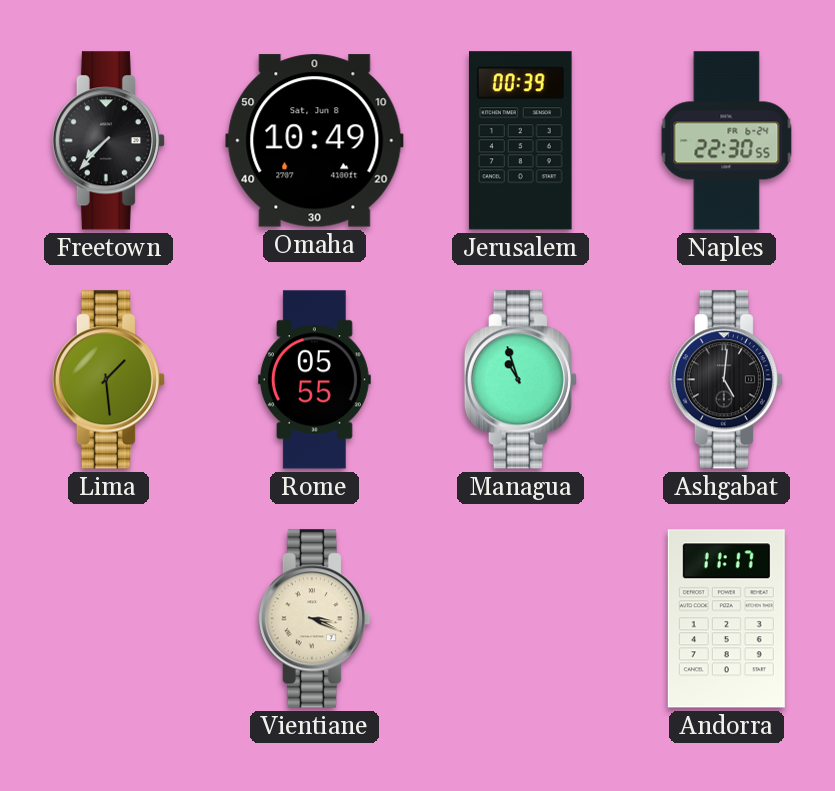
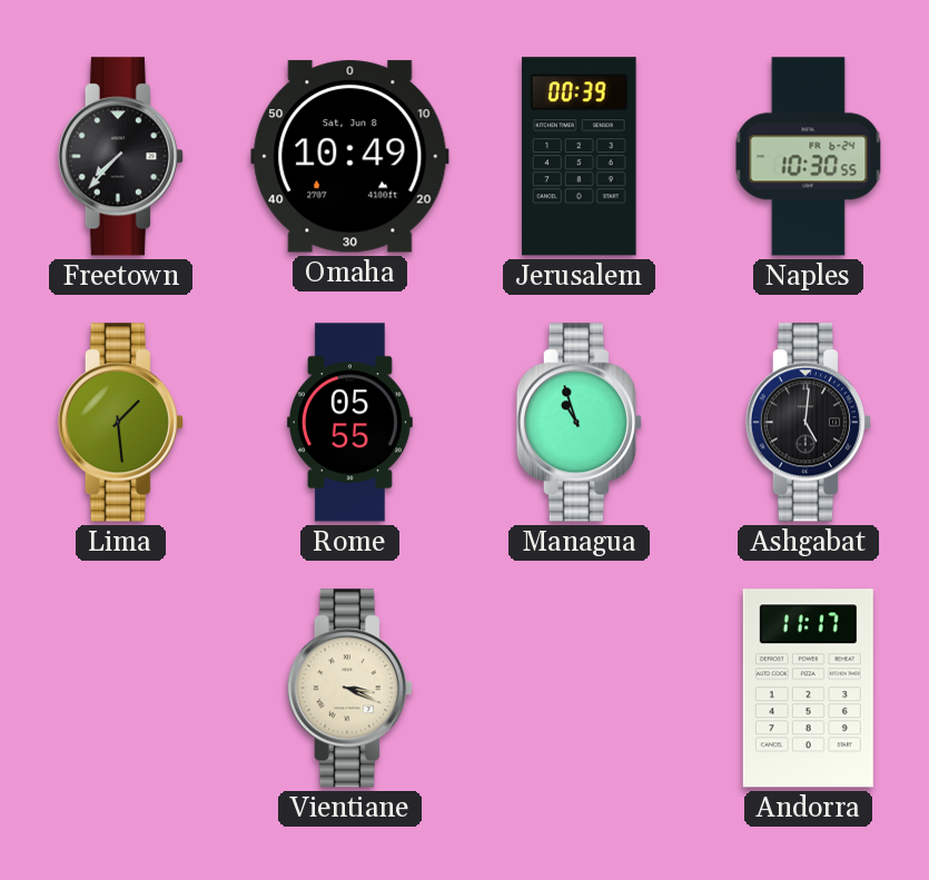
Naples: 22:30 -> 10:30
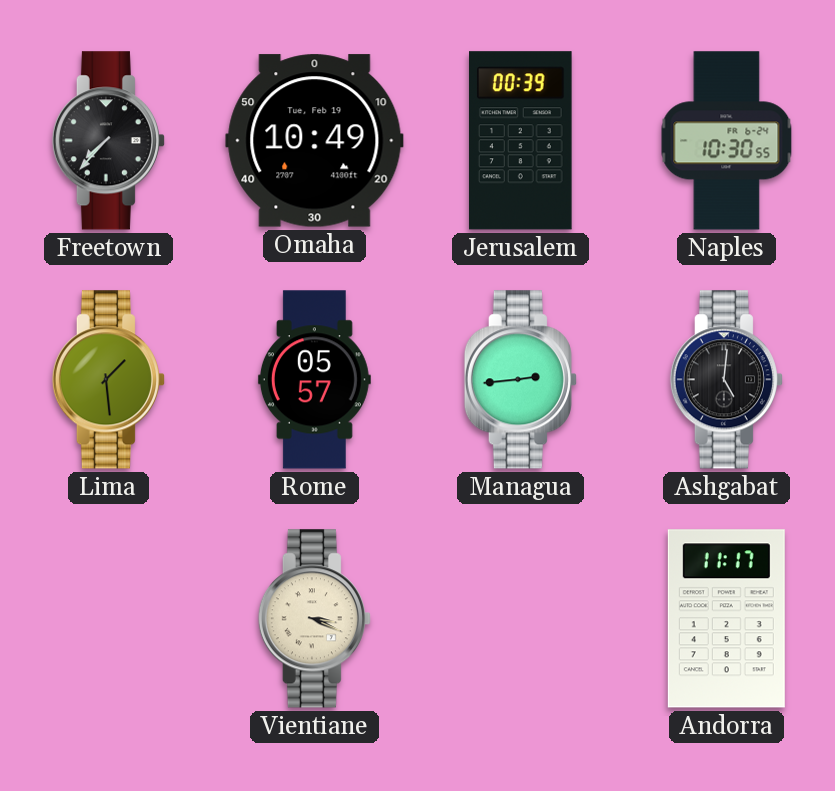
Omaha date: Sat, Jun 8 -> Tue, Feb 19
Rome: 05:55 -> 05:57
Managua: 10:57 -> 2:44
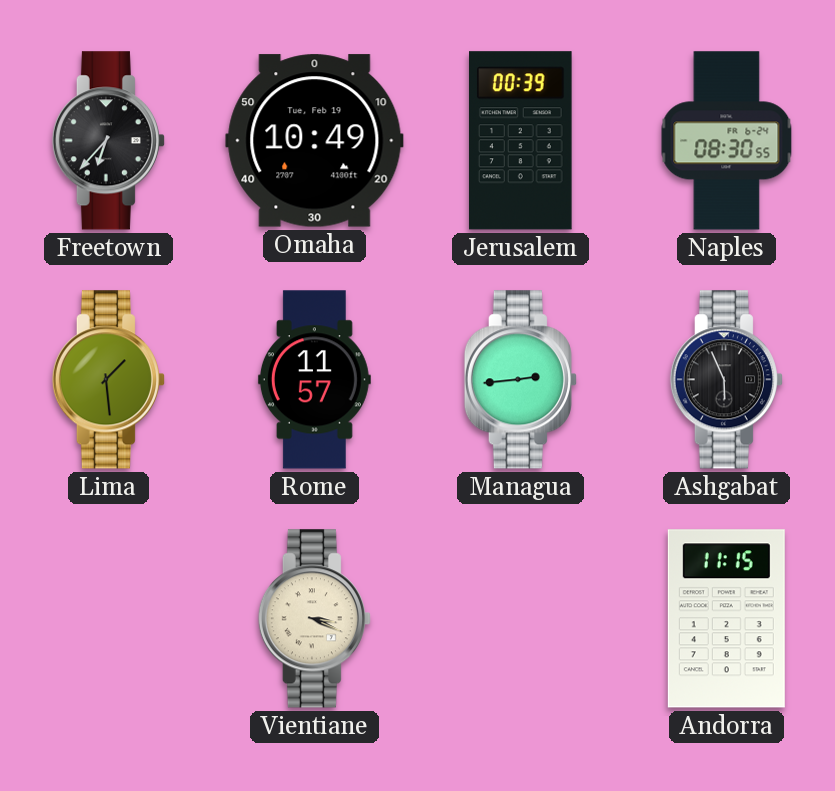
Freetown: 7:37 -> 6:37
Naples: 10:30 -> 08:30
Rome: 05:57 -> 11:57
Ashgabat: 5:01 -> 5:56
Andorra: 11:17 -> 11:15
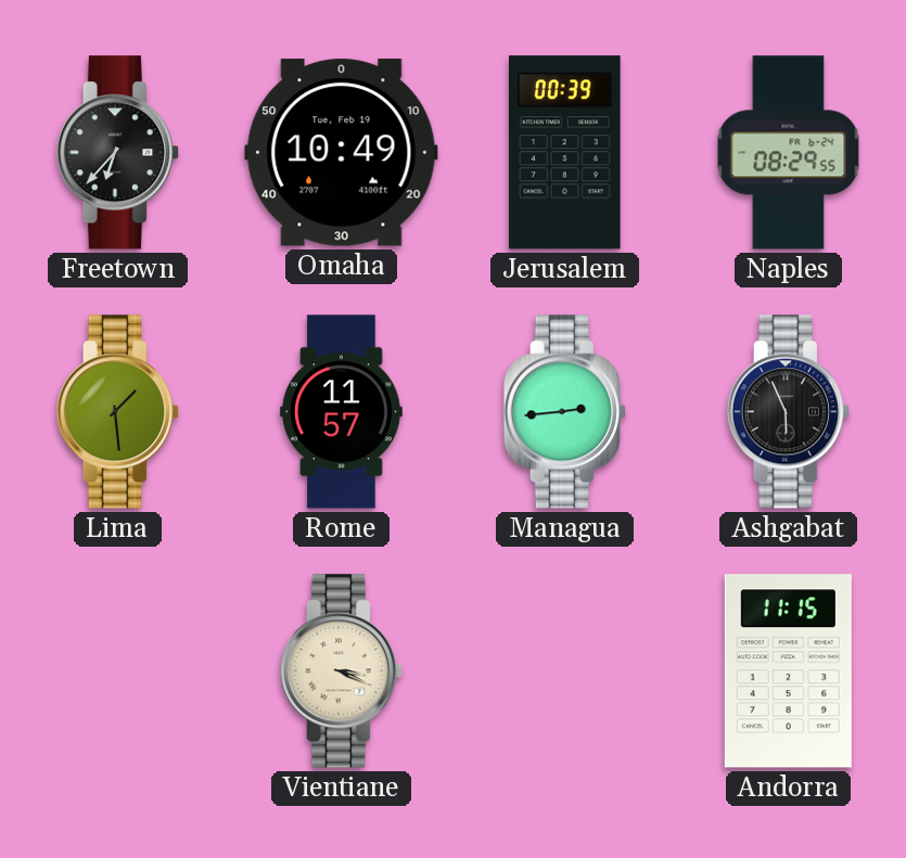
Naples: 08:30 -> 08:29
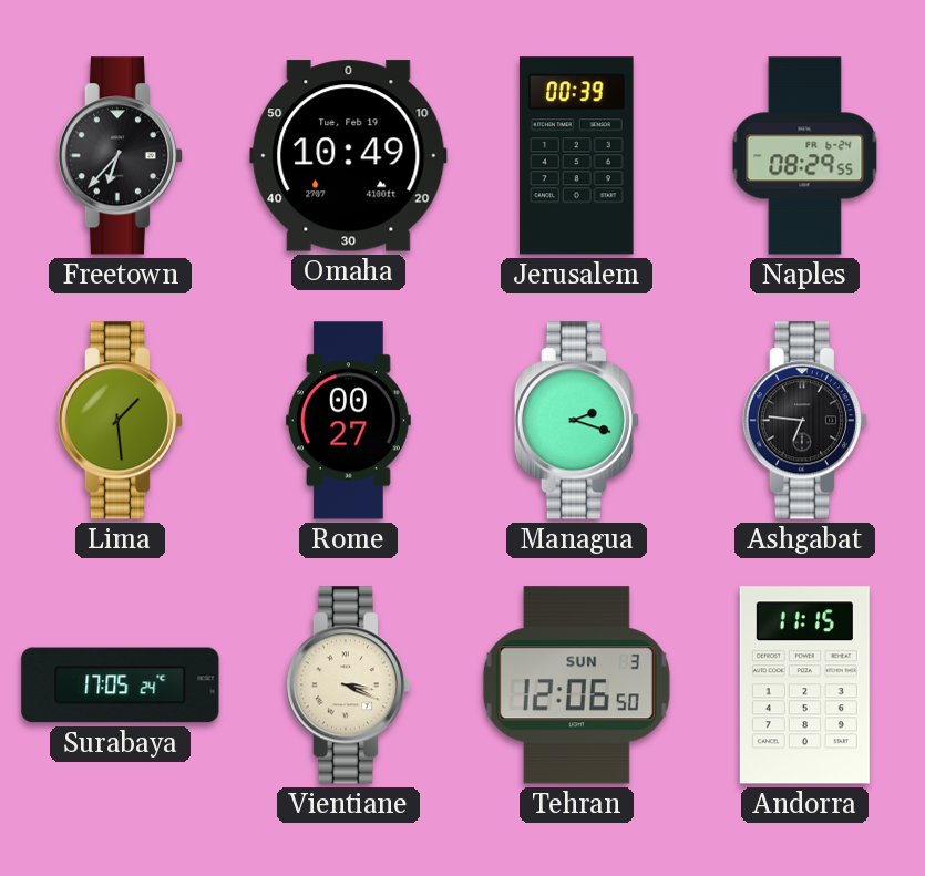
Rome: 11:57 -> 00:27
Managua: 2:44 -> 2:18
Ashgabat: 5:56 -> 6:46
Surabaya: none -> 17:05
Tehran: none -> 12:06
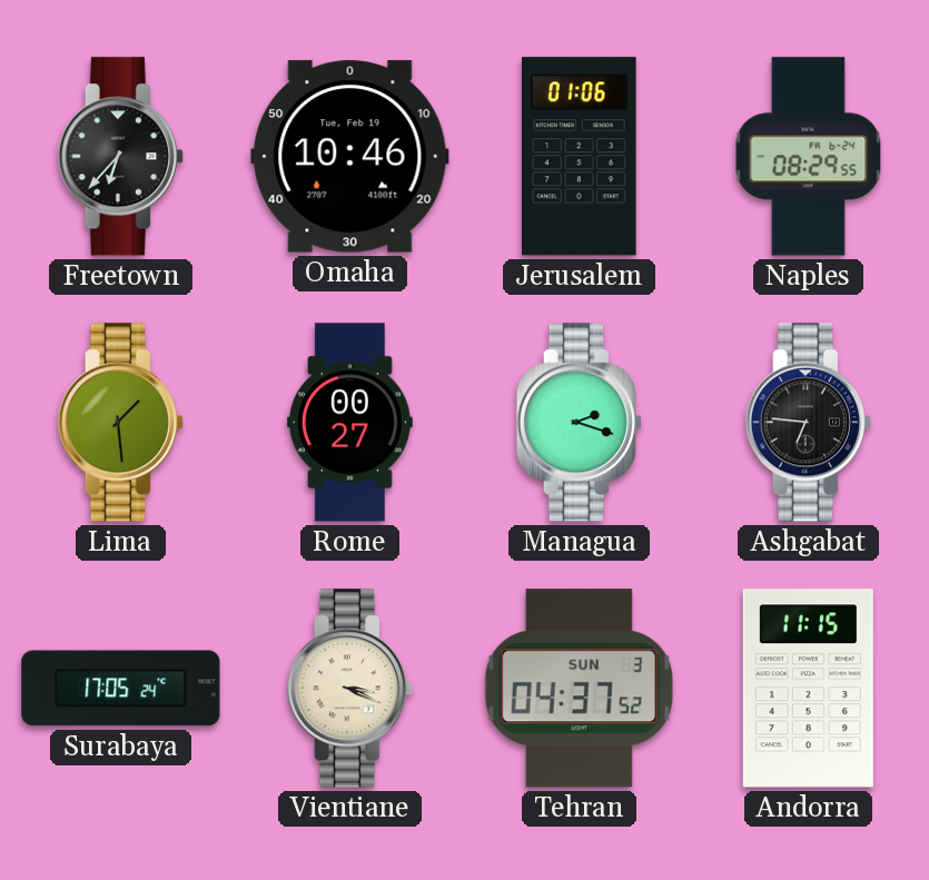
Omaha: 10:49 -> 10:46
Jerusalem: 00:39 -> 01:06
Tehran: 12:06 -> 04:37
